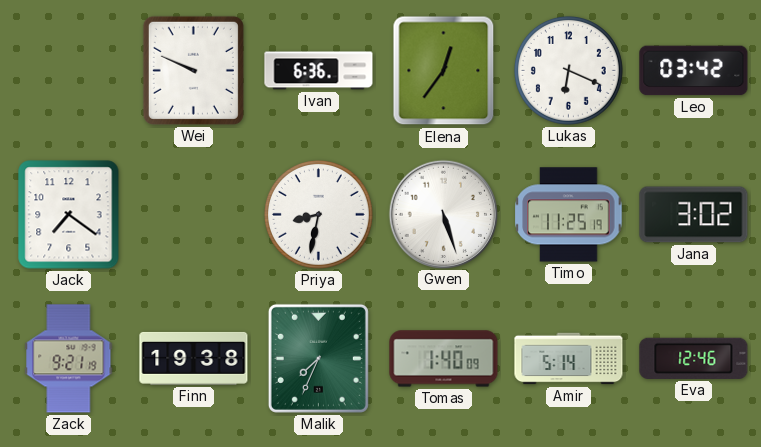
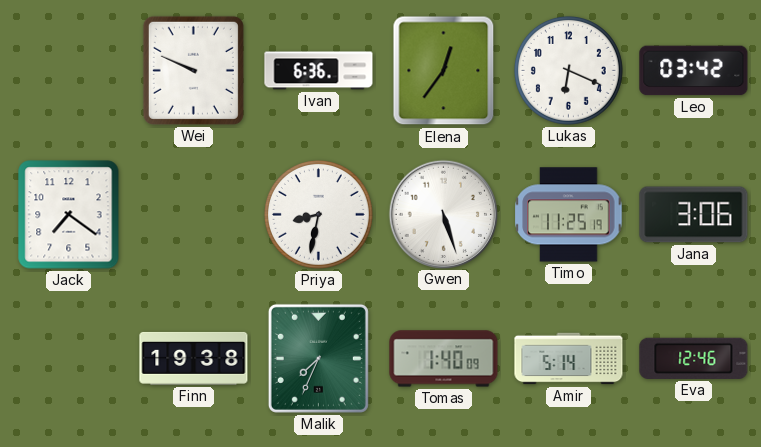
Jana: 3:02 -> 3:06
Zack: 9:21 -> none
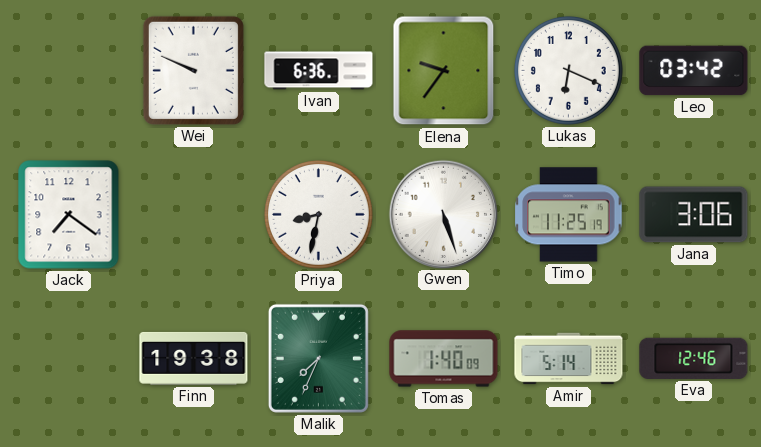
Elena: 12:36 -> 9:36
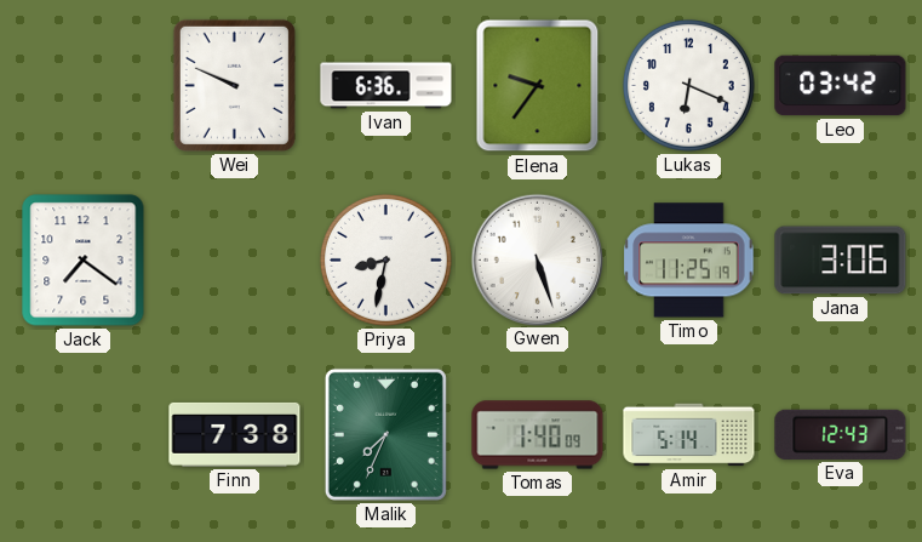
Finn: 19:38 -> 7:38
Eva: 12:46 -> 12:43
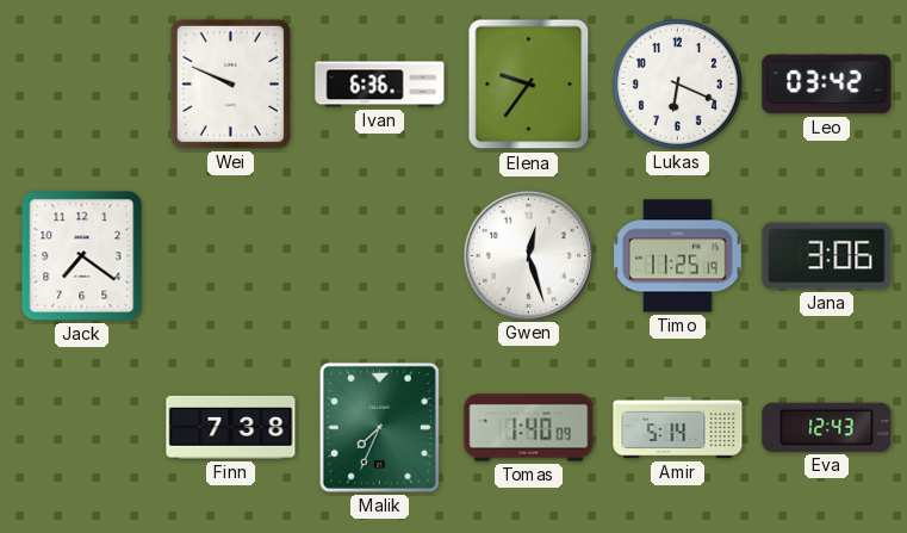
Priya: 8:32 -> none
Gwen: 5:27 -> 12:27
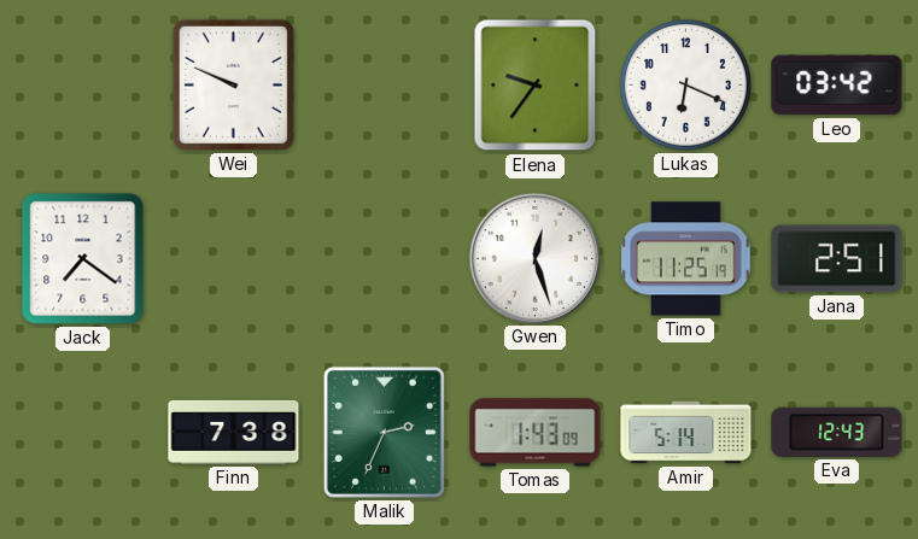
Ivan: 6:36 -> none
Jana: 3:06 -> 2:51
Malik: 7:34 -> 2:34
Tomas: 1:40 -> 1:43
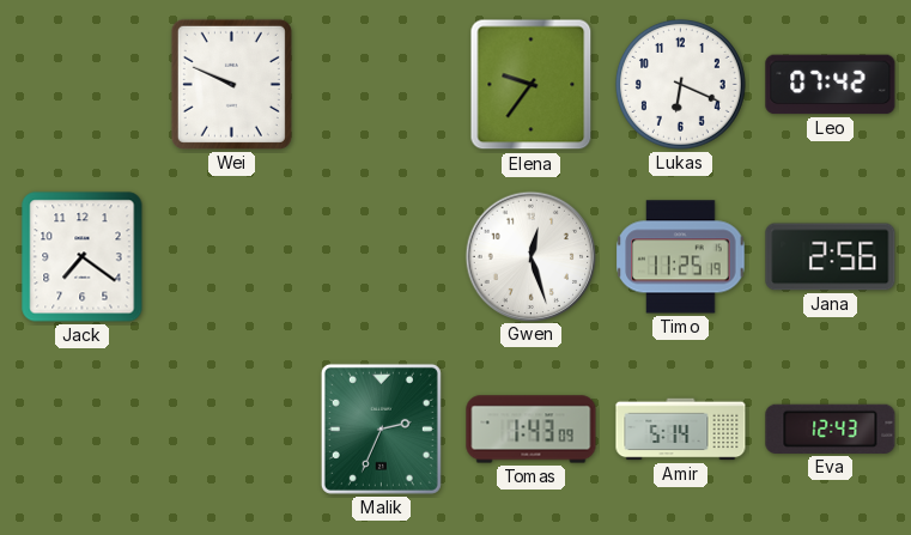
Leo: 03:42 -> 07:42
Jana: 2:51 -> 2:56
Finn: 7:38 -> none
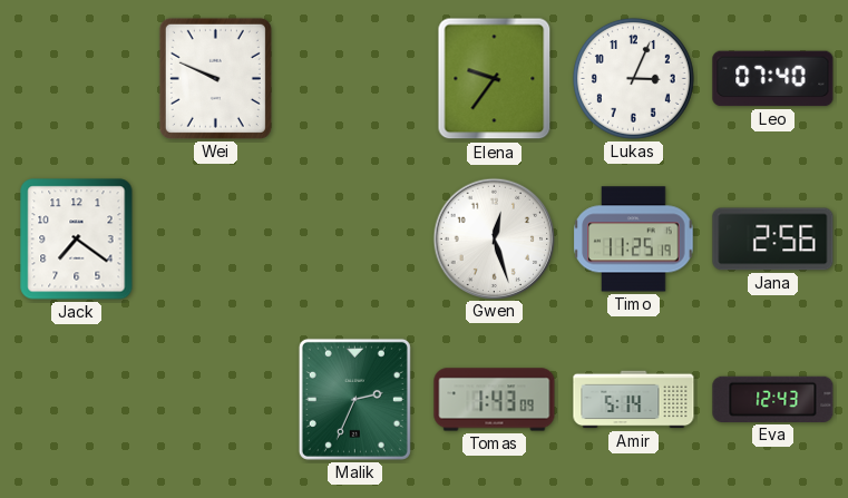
Lukas: 6:19 -> 3:04
Leo: 07:42 -> 07:40
